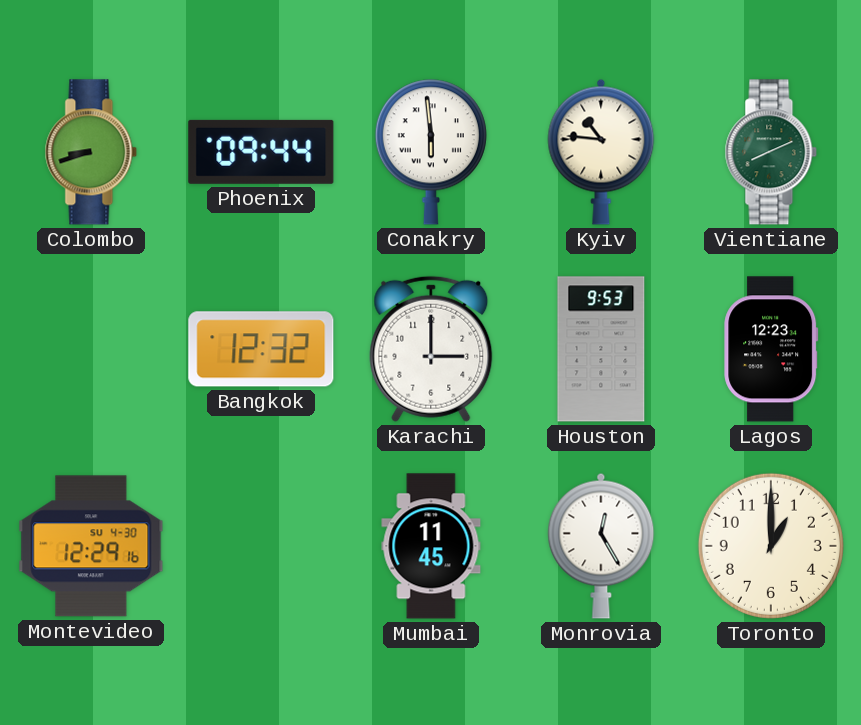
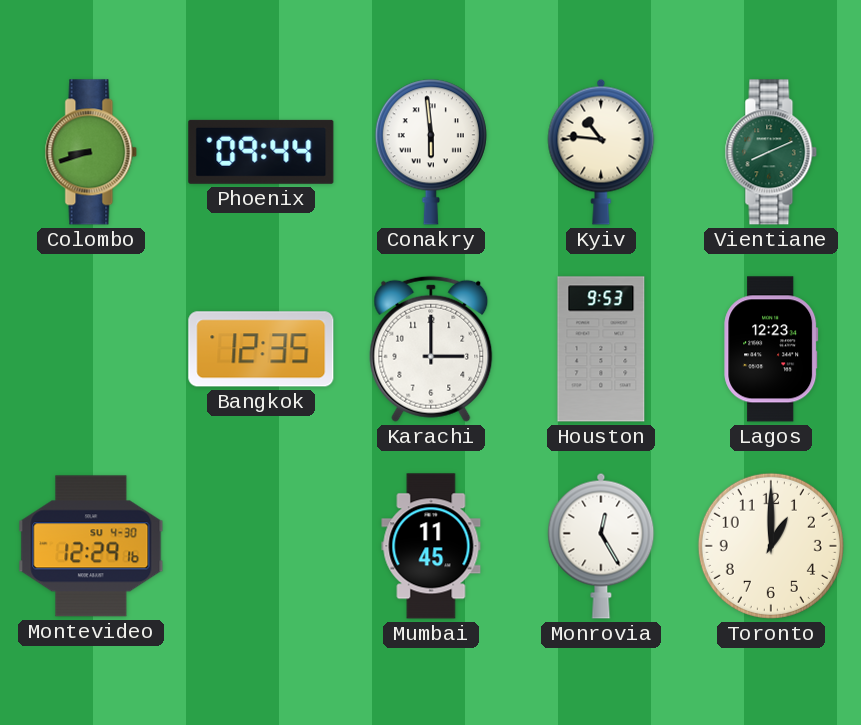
Bangkok: 12:32 -> 12:35
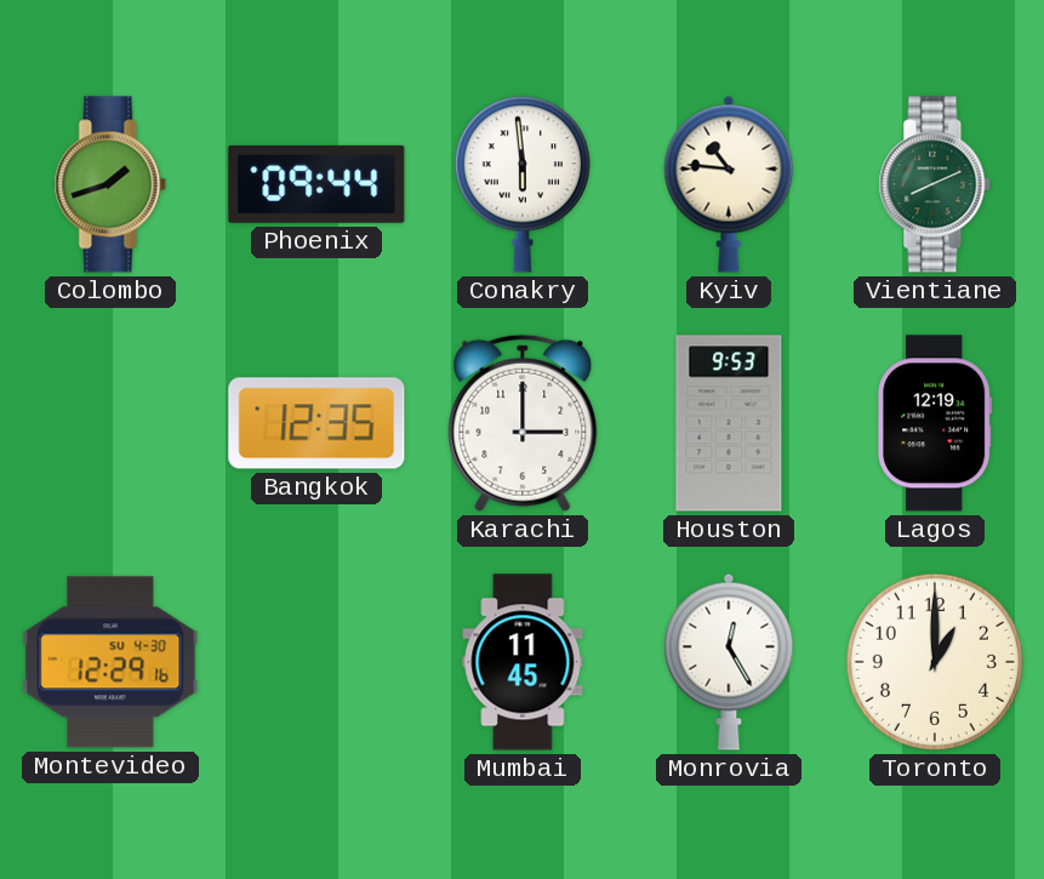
Colombo: 8:42 -> 1:42
Lagos: 12:23 -> 12:19
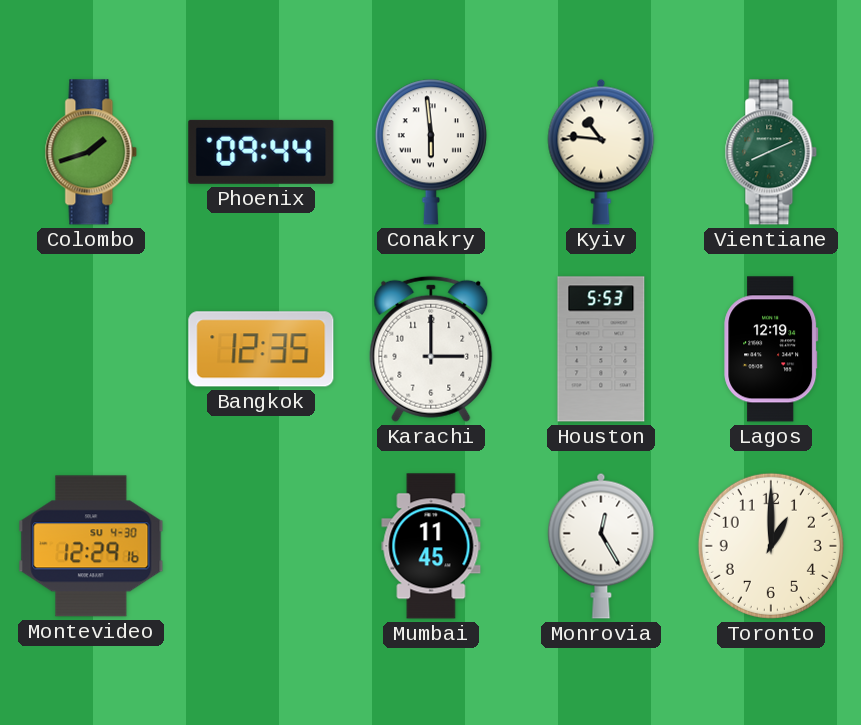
Houston: 9:53 -> 5:53
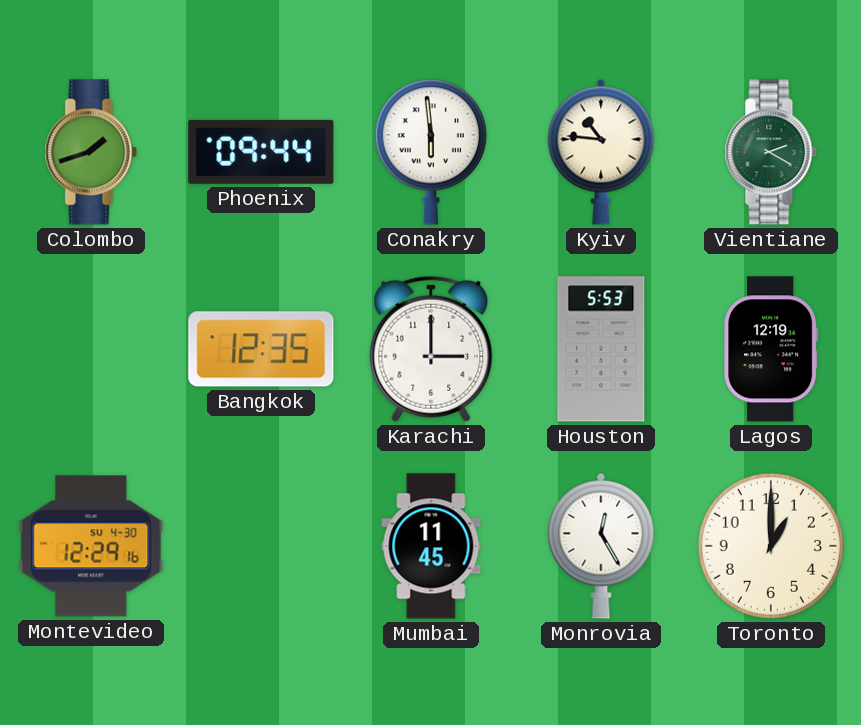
Vientiane: 8:11 -> 2:20
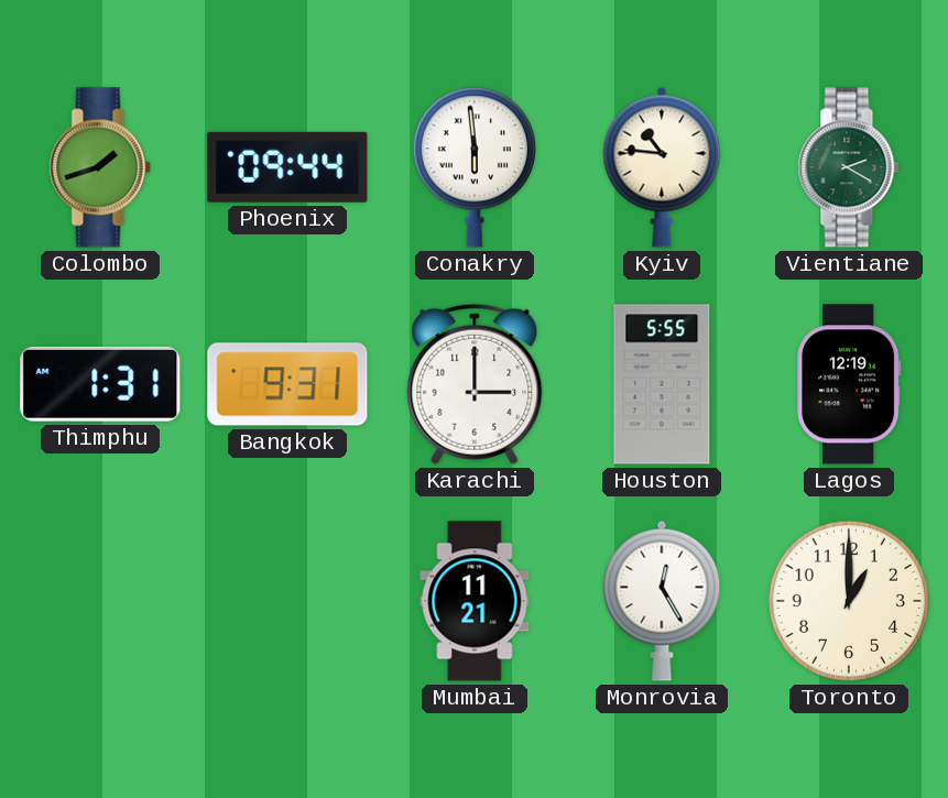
Thimphu: none -> 1:31
Bangkok: 12:35 -> 9:31
Houston: 5:53 -> 5:55
Montevideo: 12:29 -> none
Mumbai: 11:45 -> 11:21
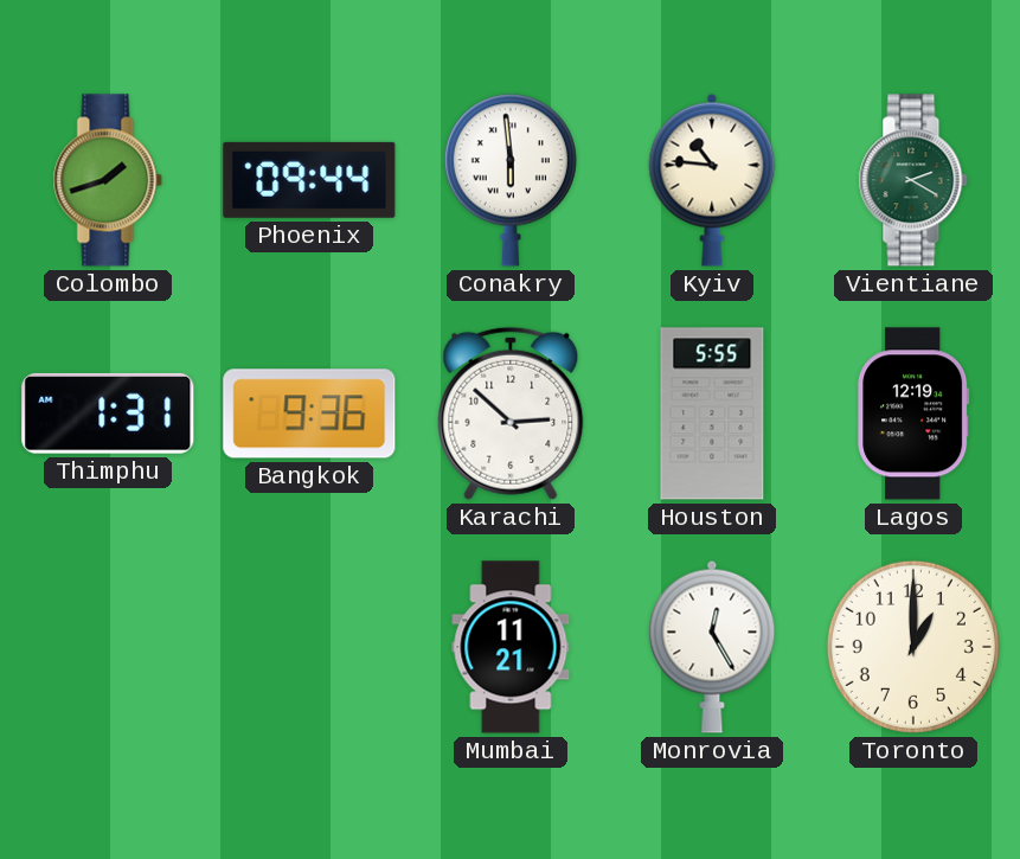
Bangkok: 9:31 -> 9:36
Karachi: 3:00 -> 2:52
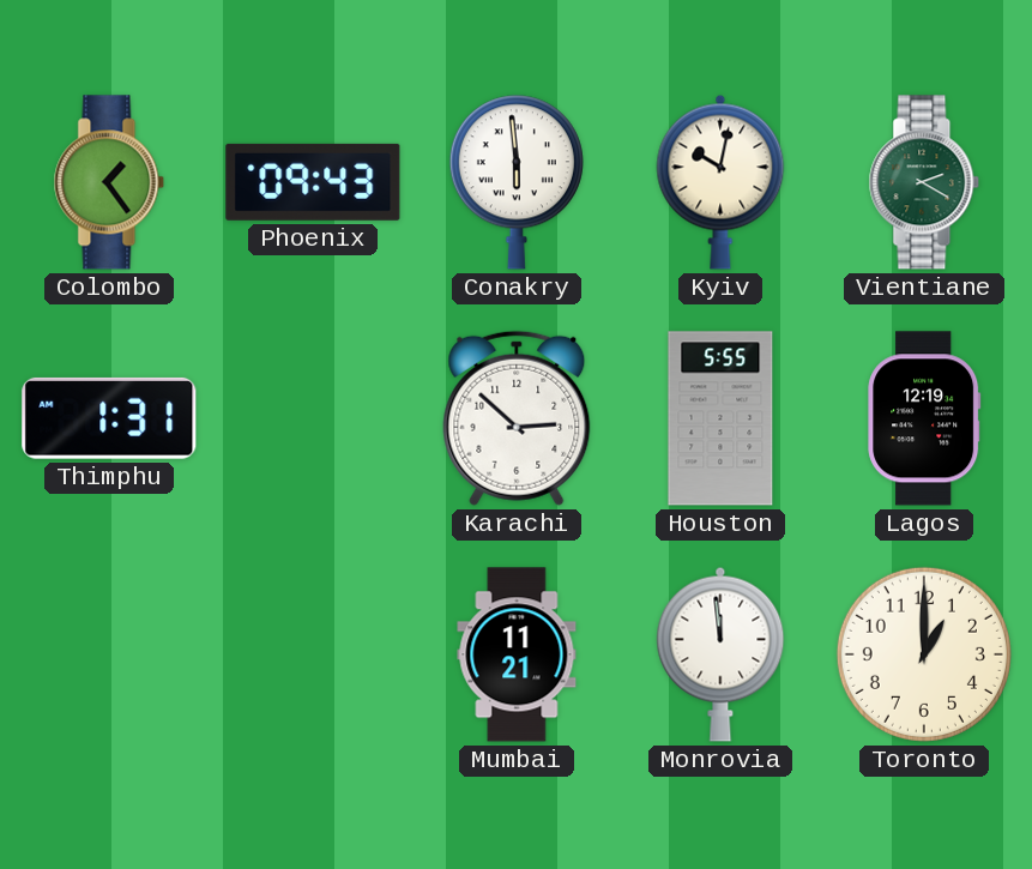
Colombo: 1:42 -> 1:24
Phoenix: 09:44 -> 09:43
Kyiv: 10:46 -> 10:02
Bangkok: 9:36 -> none
Monrovia: 12:25 -> 11:59
